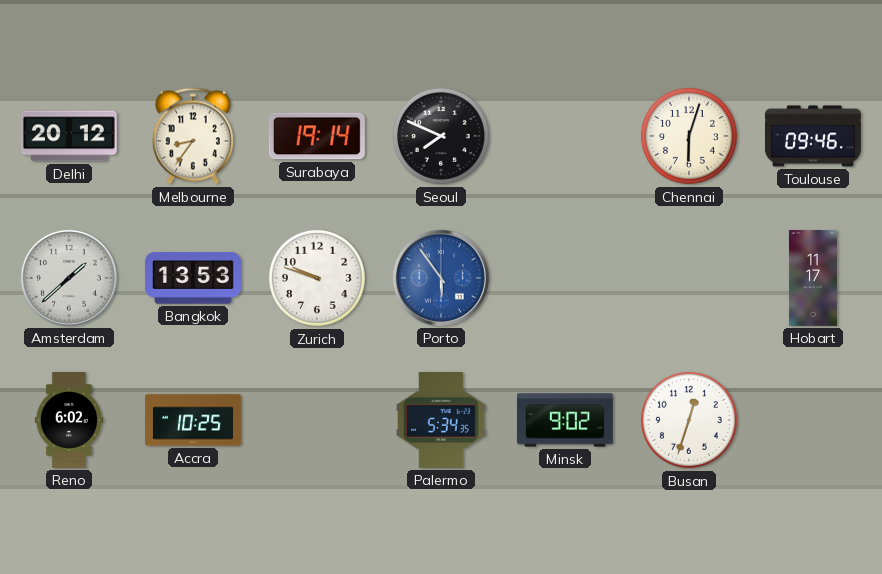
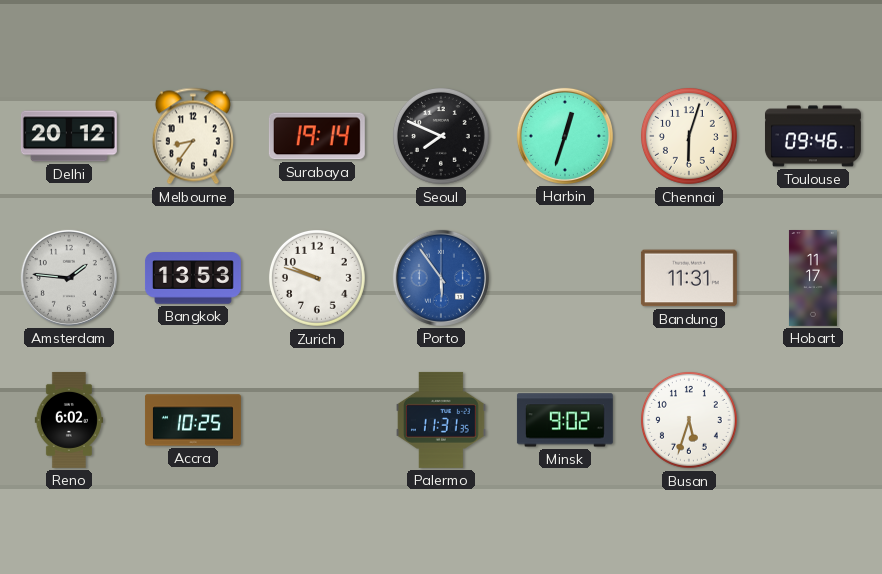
Harbin: none -> 12:33
Amsterdam: 1:38 -> 1:46
Bandung: none -> 11:31
Palermo: 5:34 -> 11:31
Busan: 12:33 -> 5:33
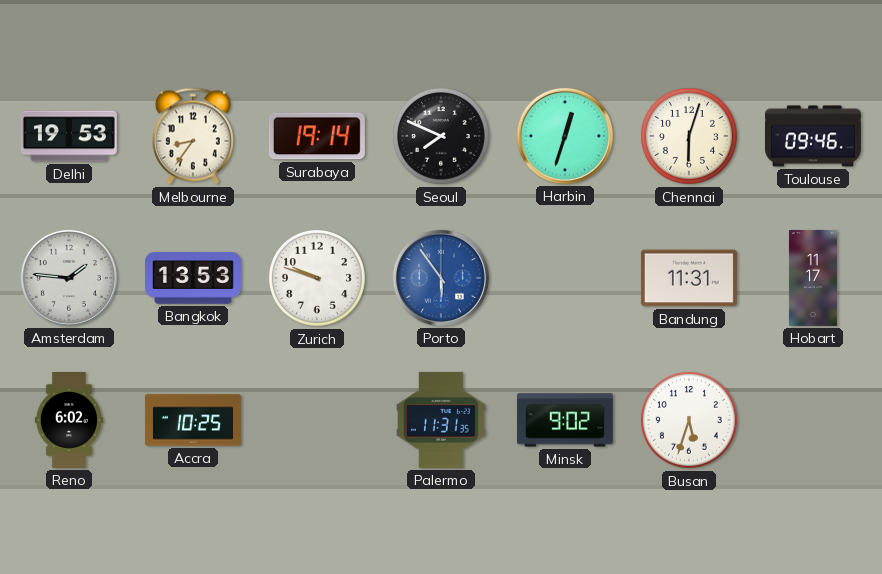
Delhi: 20:12 -> 19:53
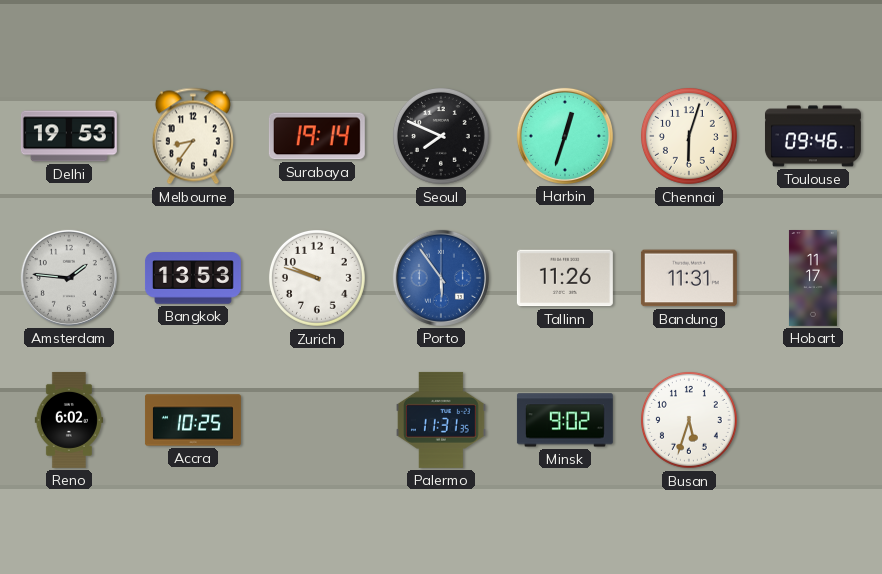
Tallinn: none -> 11:26
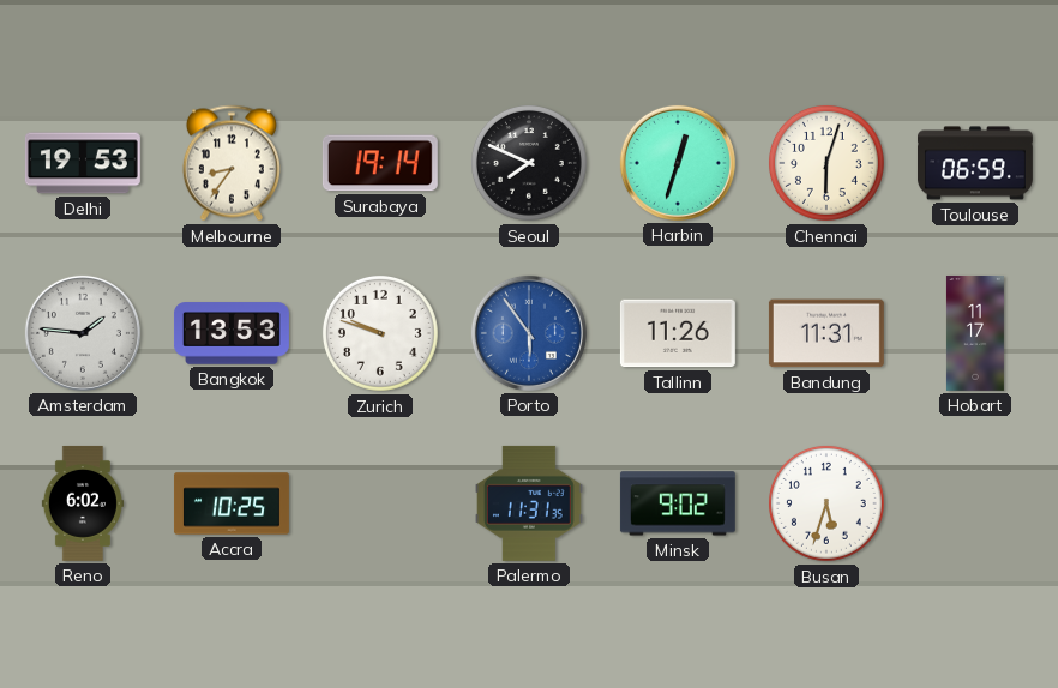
Toulouse: 09:46 -> 06:59
